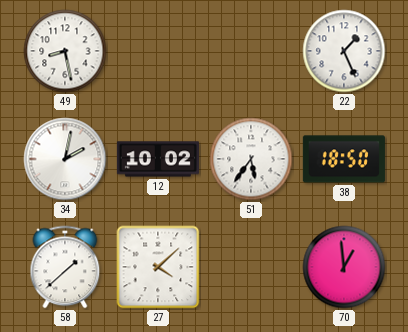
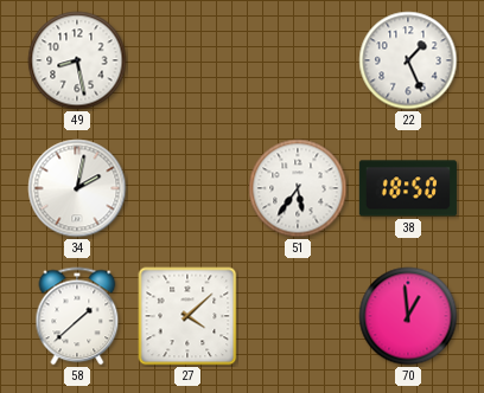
12: 10:02 -> none
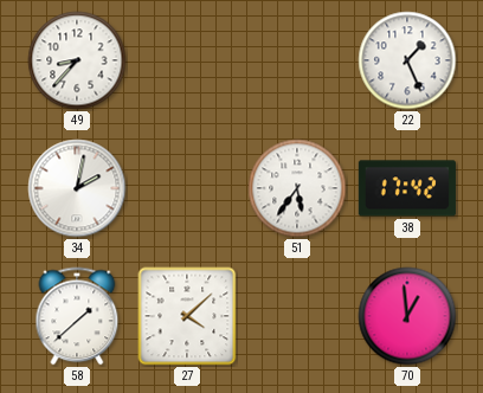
49: 8:28 -> 8:37
38: 18:50 -> 17:42
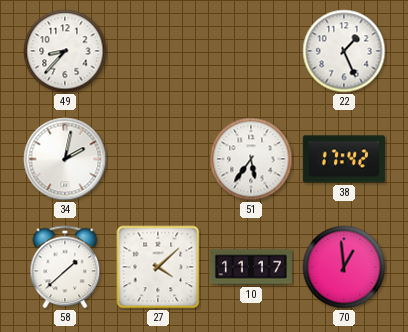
10: none -> 11:17
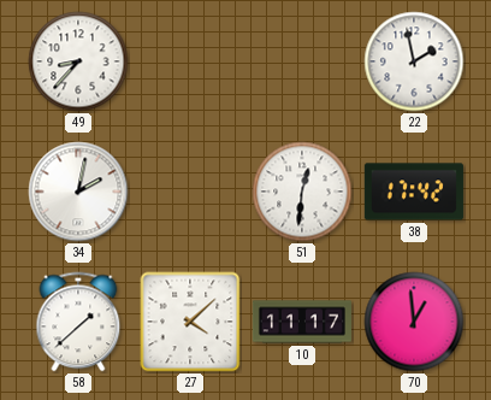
22: 1:26 -> 1:58
51: 5:36 -> 12:31
